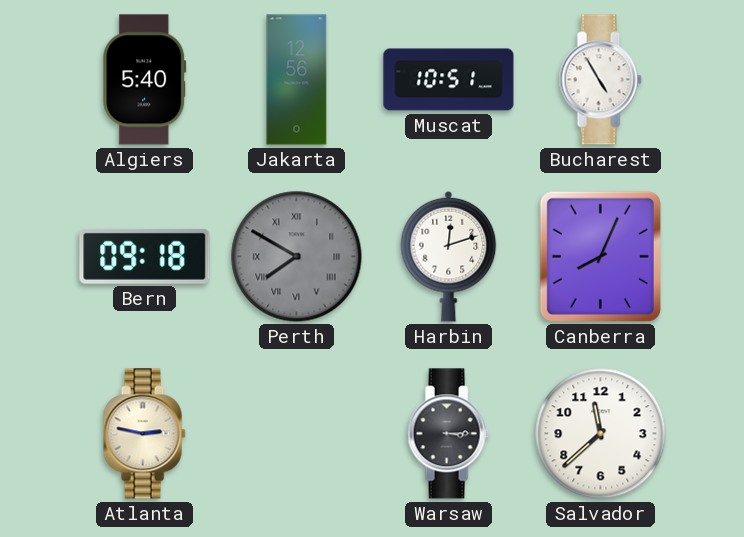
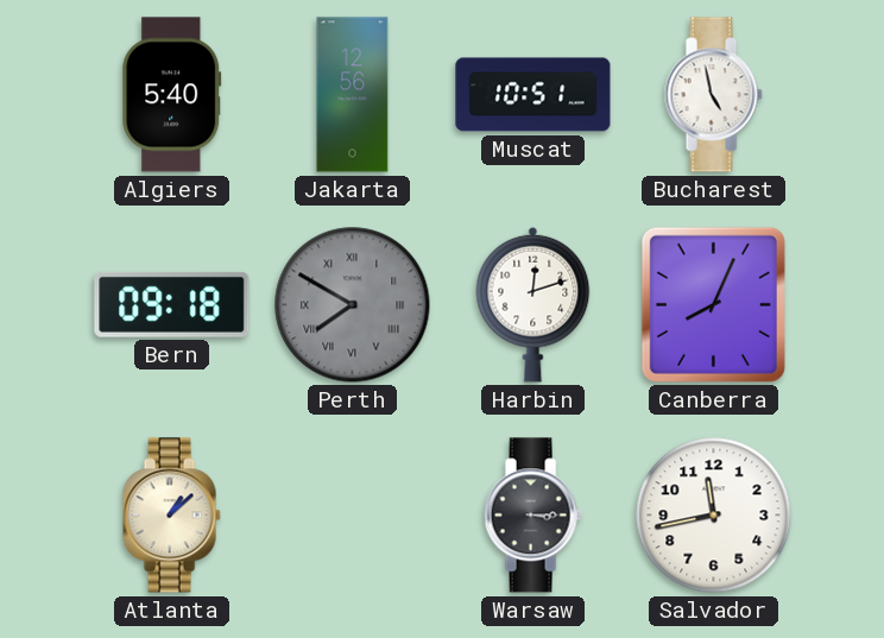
Bucharest: 4:55 -> 4:58
Atlanta: 2:47 -> 1:08
Salvador: 11:38 -> 11:43
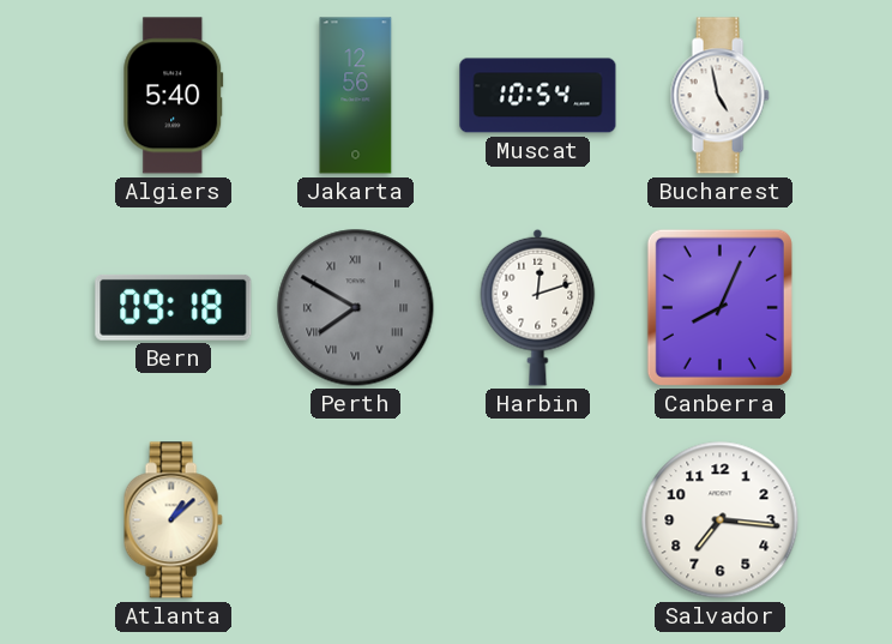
Muscat: 10:51 -> 10:54
Warsaw: 3:15 -> none
Salvador: 11:43 -> 7:16
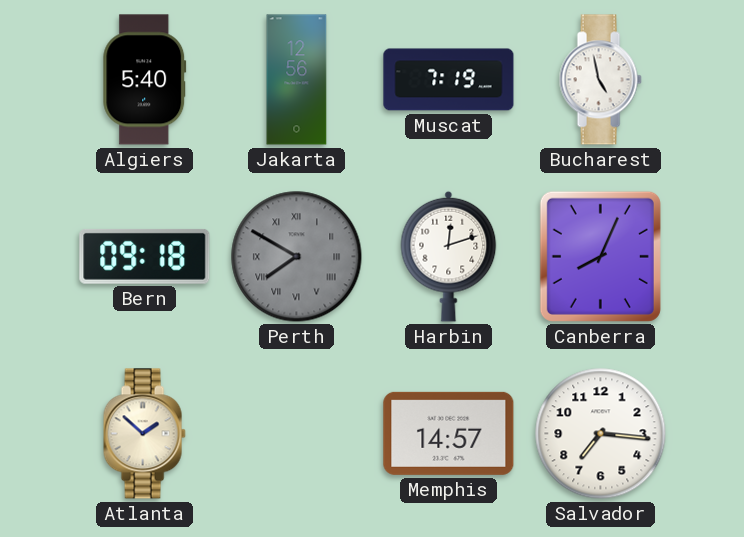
Muscat: 10:54 -> 7:19
Atlanta: 1:08 -> 1:52
Memphis: none -> 14:57
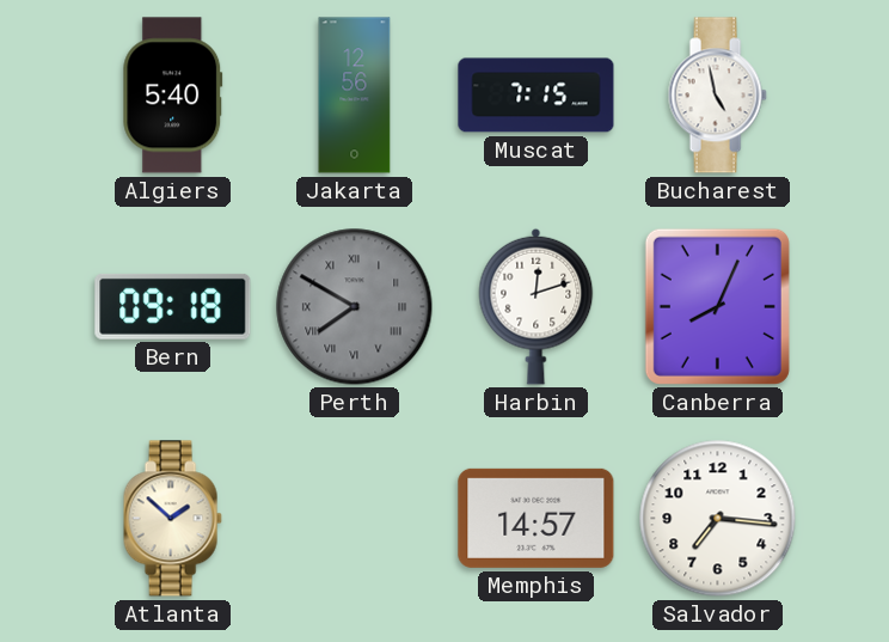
Muscat: 7:19 -> 7:15
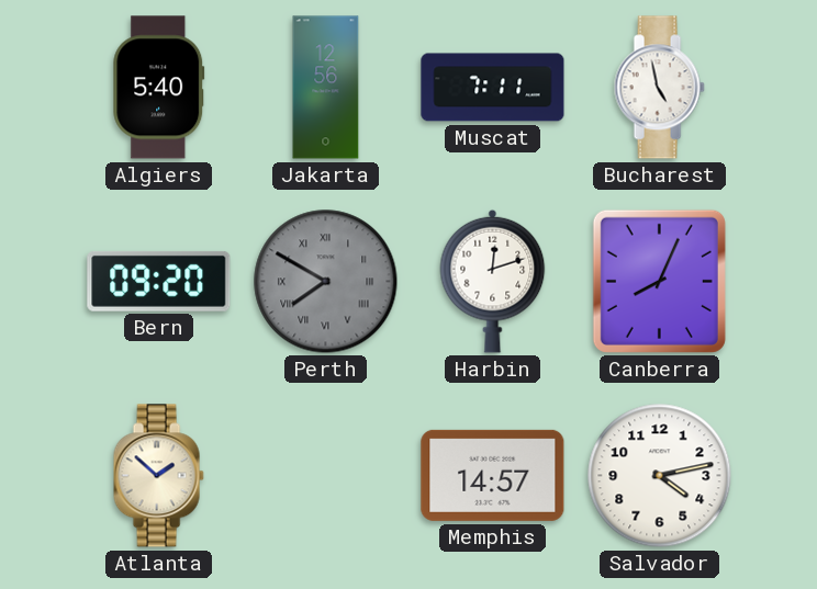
Muscat: 7:15 -> 7:11
Bern: 09:18 -> 09:20
Salvador: 7:16 -> 4:13
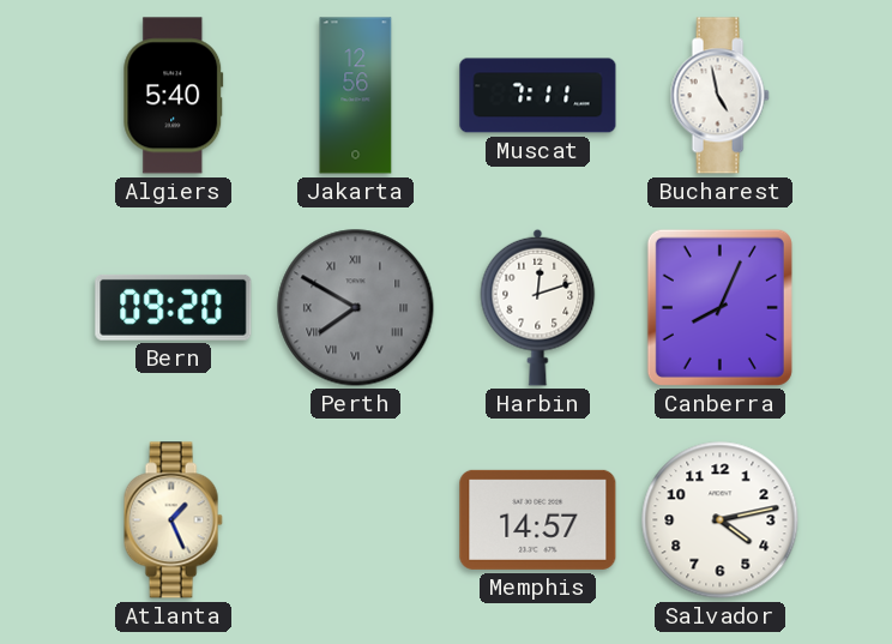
Atlanta: 1:52 -> 1:26
